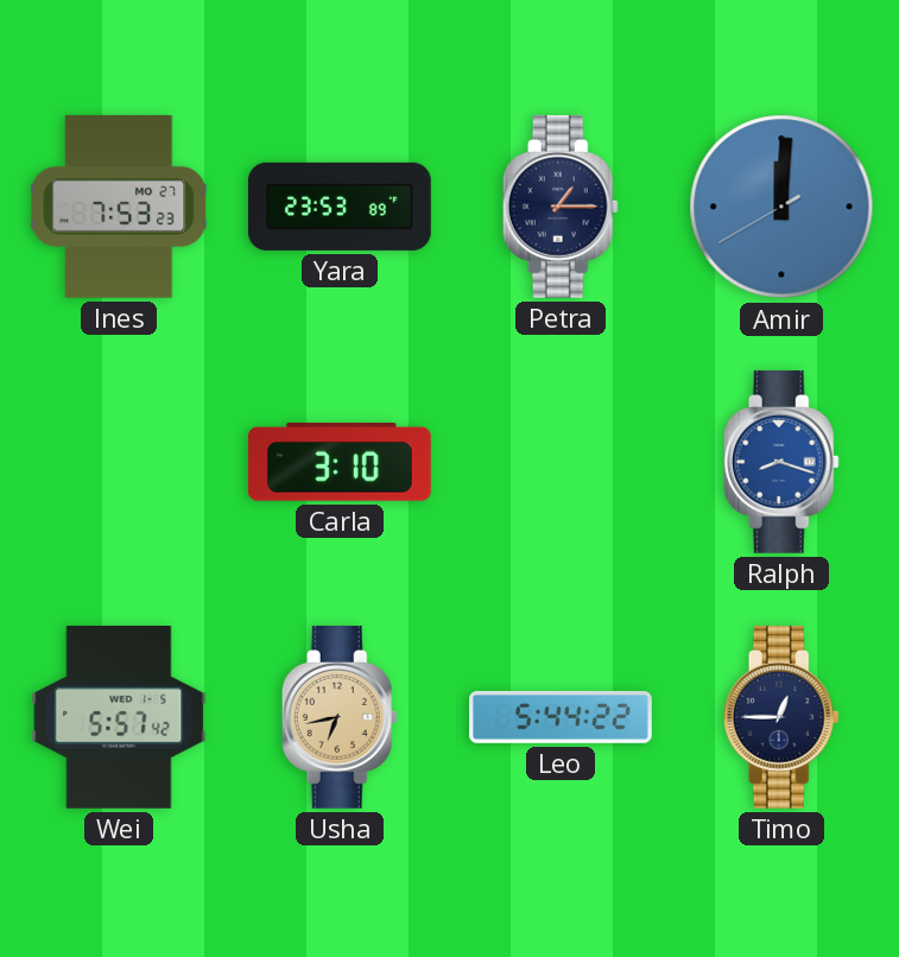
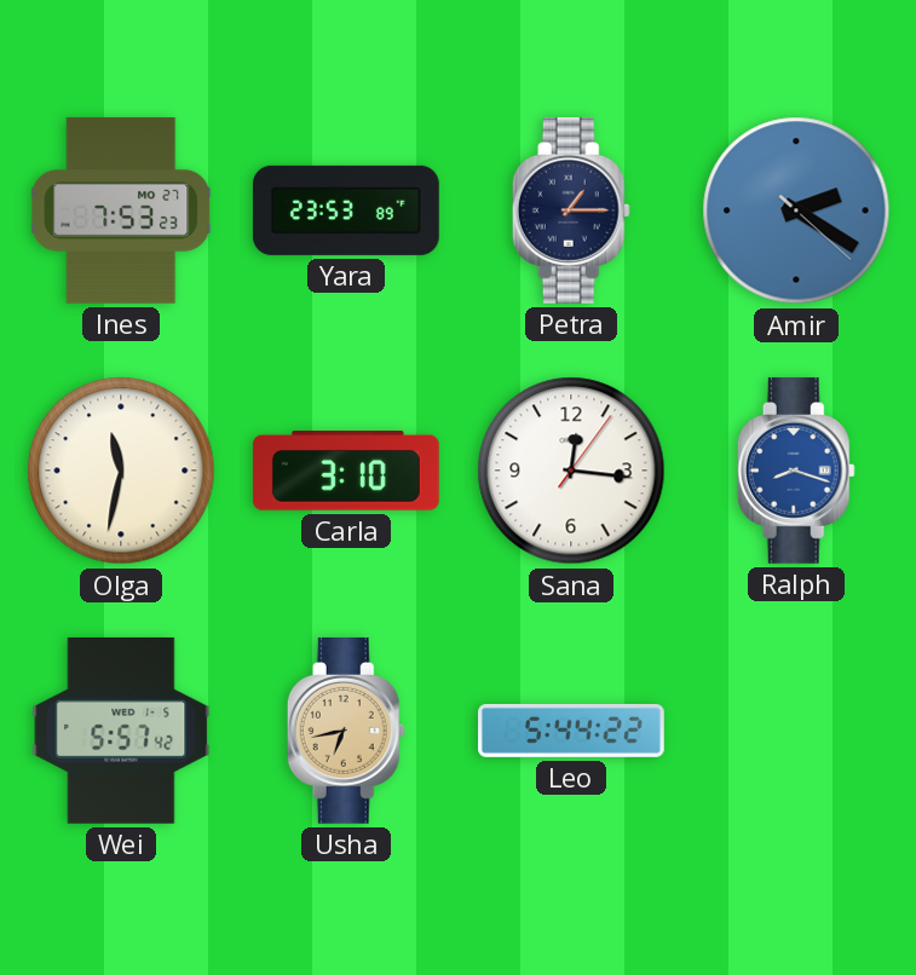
Amir: 12:00 -> 2:20
Olga: none -> 11:32
Sana: none -> 12:16
Timo: 12:45 -> none
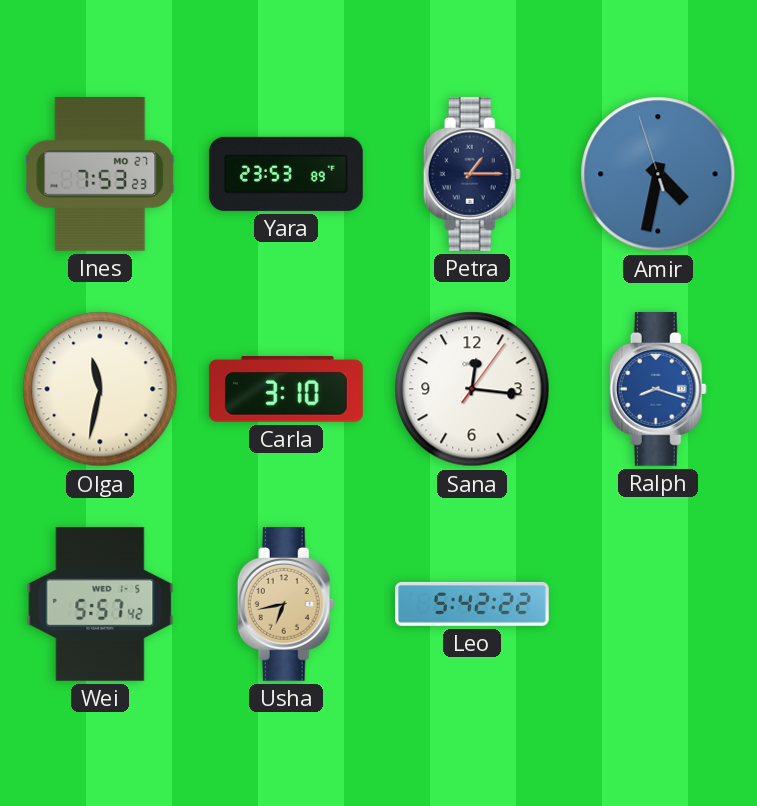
Amir: 2:20 -> 4:31
Leo: 5:44 -> 5:42
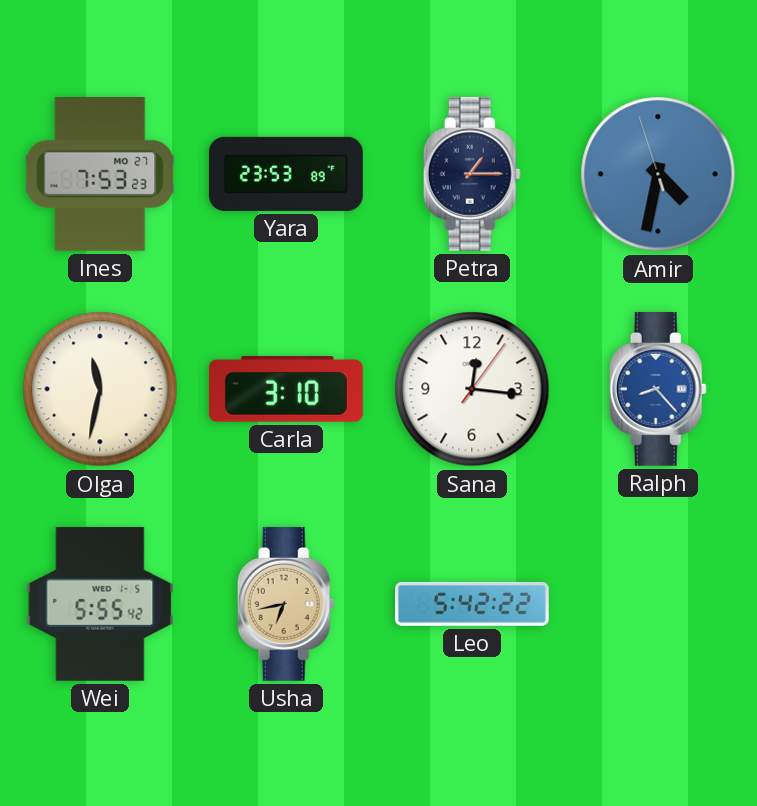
Ralph: 8:18 -> 8:23
Wei: 5:57 -> 5:55
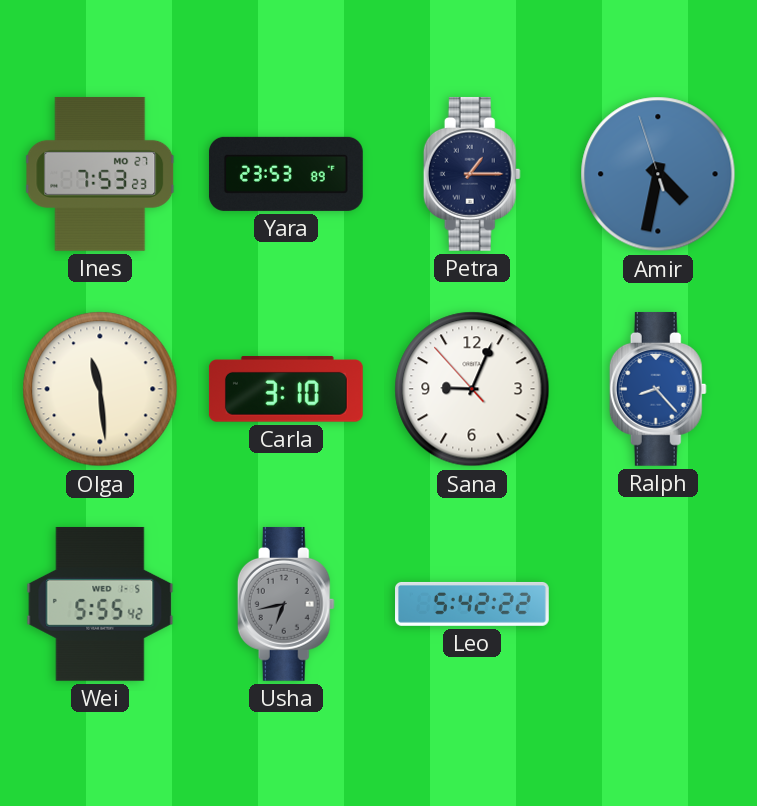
Olga: 11:32 -> 11:29
Sana: 12:16 -> 9:03
Usha dial: champagne -> grey
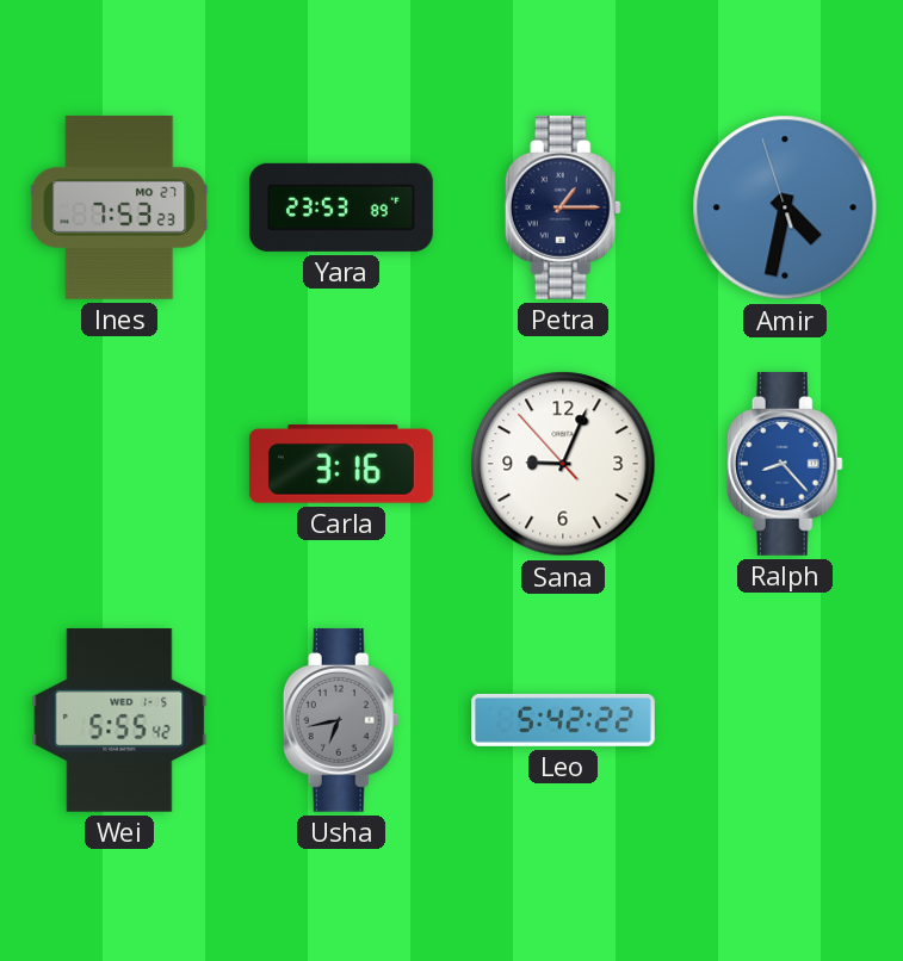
Olga: 11:29 -> none
Carla: 3:10 -> 3:16
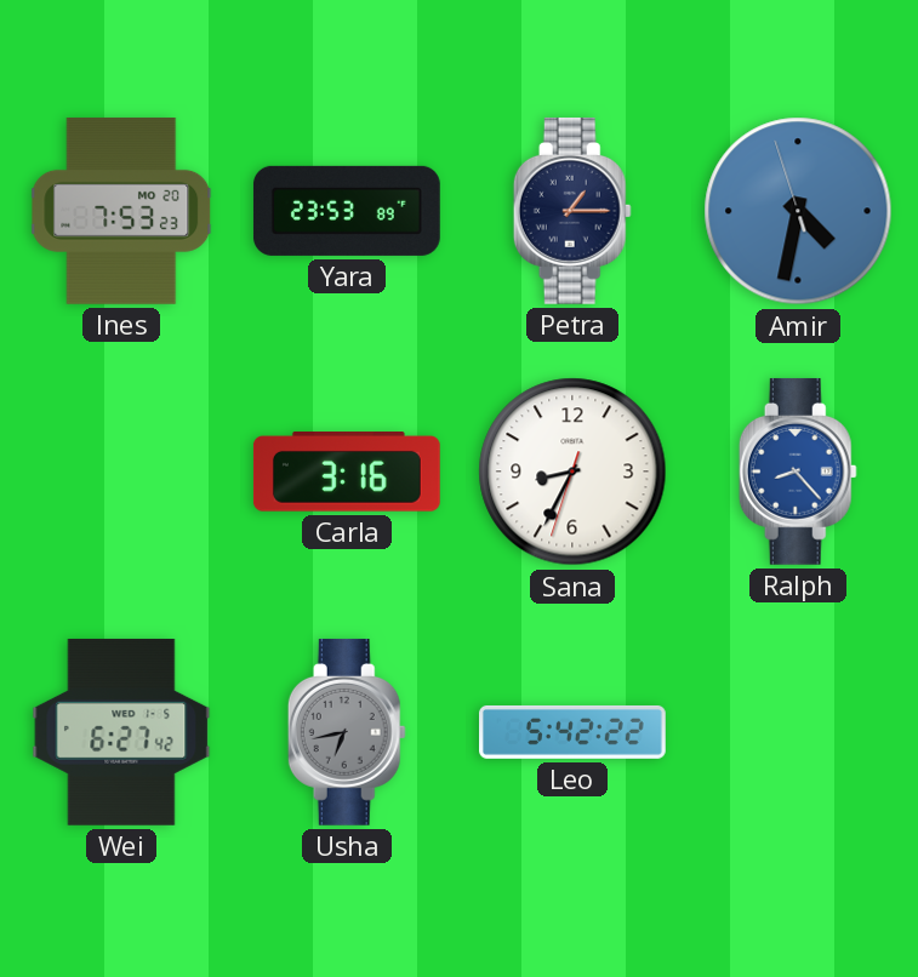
Ines date: MO 27 -> MO 20
Sana: 9:03 -> 8:34
Wei: 5:55 -> 6:27
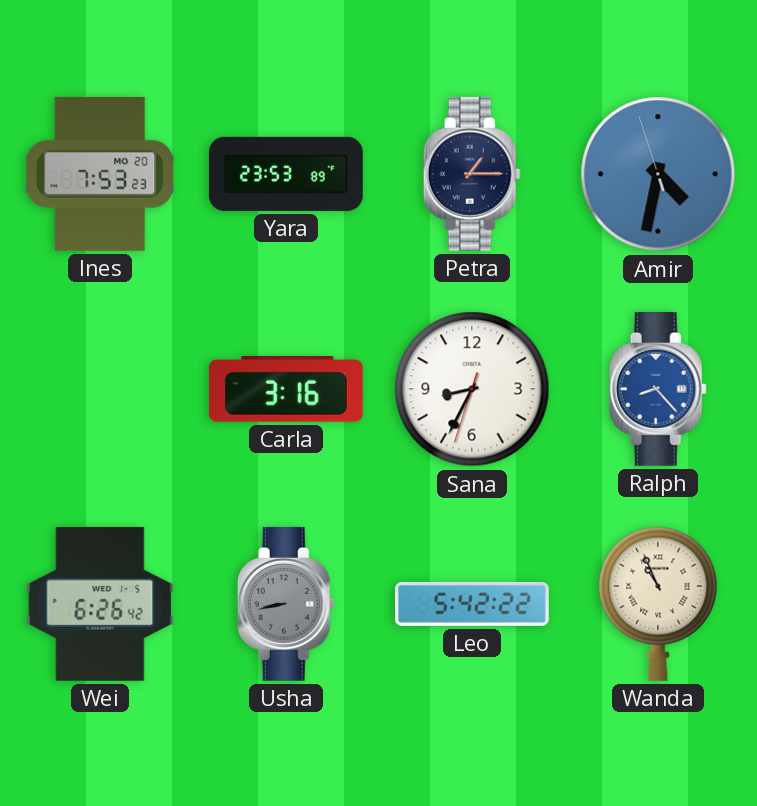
Wei: 6:27 -> 6:26
Usha: 6:43 -> 8:43
Wanda: none -> 10:56
